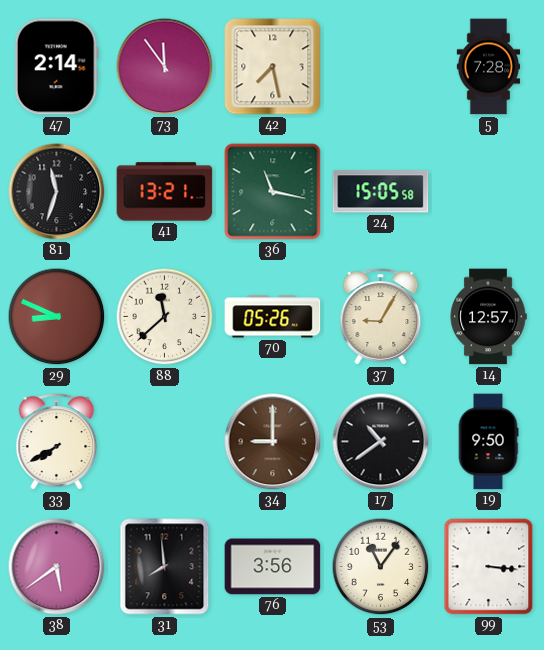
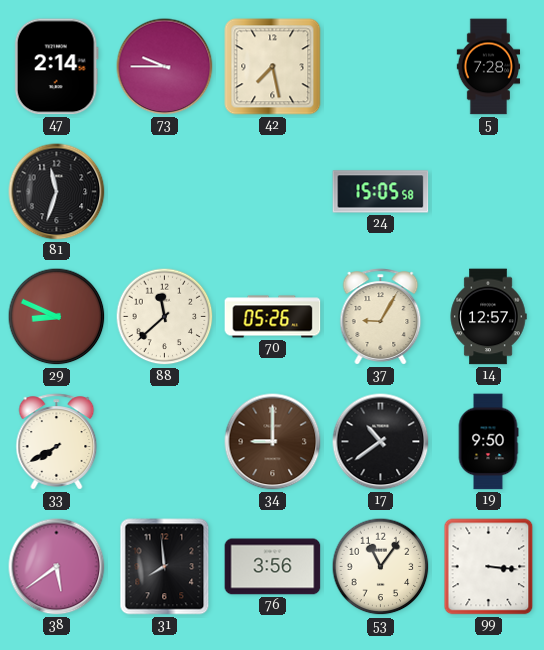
73: 11:54 -> 9:45
41: 13:21 -> none
36: 11:17 -> none
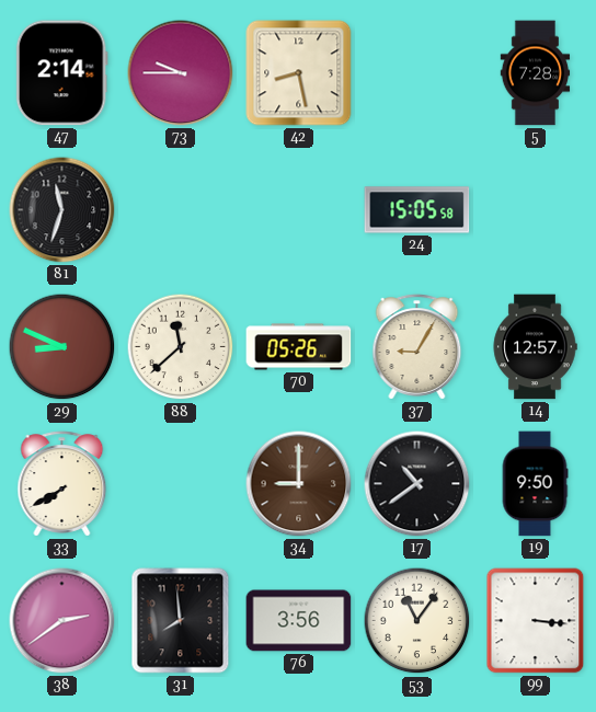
42: 7:28 -> 8:28
38: 5:39 -> 2:39
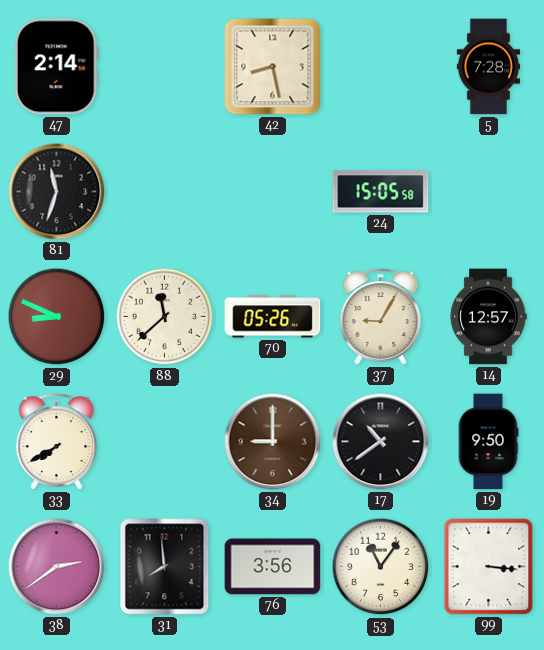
73: 9:45 -> none
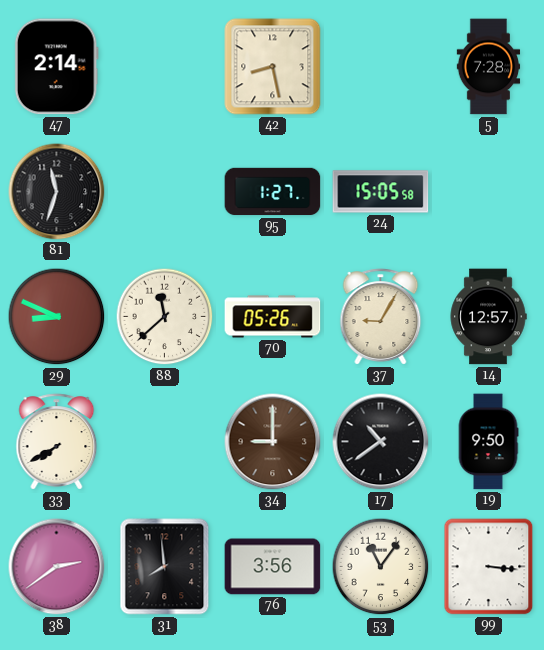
95: none -> 1:27
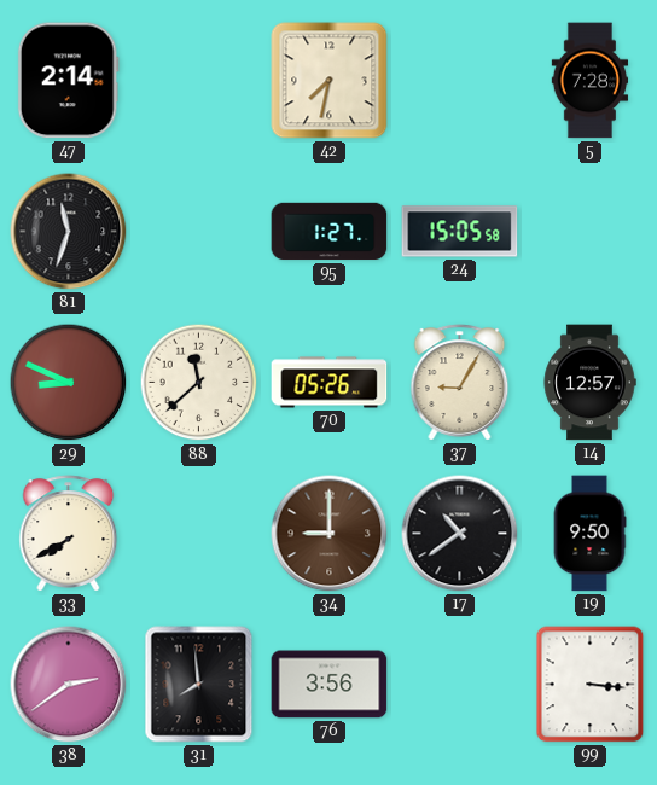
42: 8:28 -> 7:32
53: 11:06 -> none
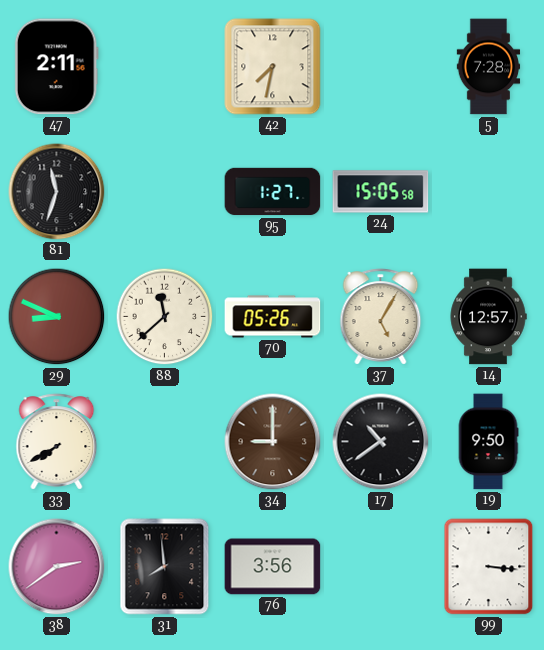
47: 2:14 -> 2:11
37: 9:05 -> 5:05
